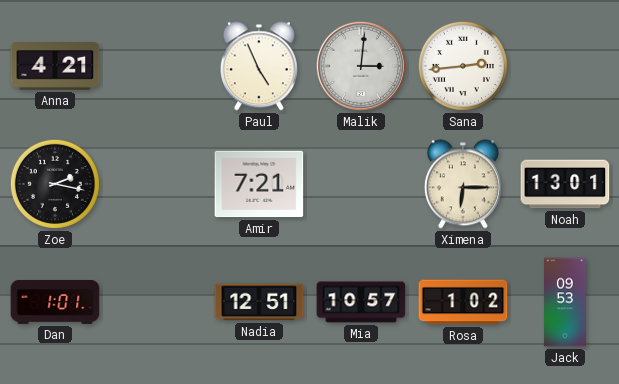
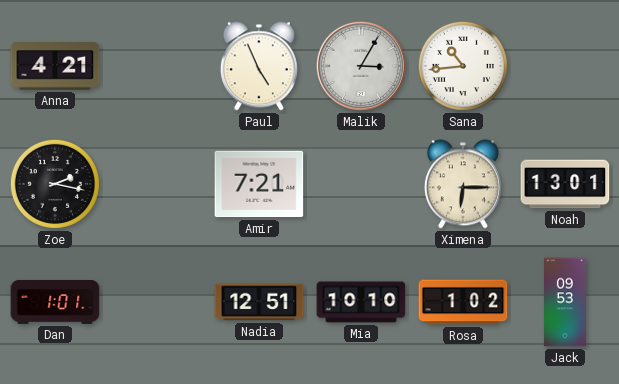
Malik: 3:01 -> 3:05
Sana: 2:44 -> 10:44
Mia: 10:57 -> 10:10
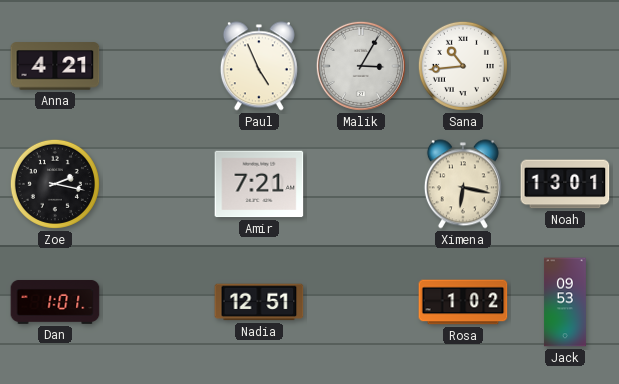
Ximena: 6:15 -> 6:17
Mia: 10:10 -> none
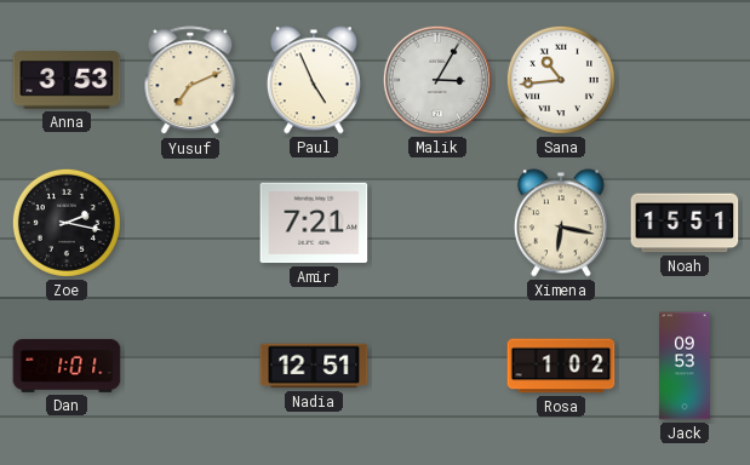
Anna: 4:21 -> 3:53
Yusuf: none -> 7:11
Noah: 13:01 -> 15:51
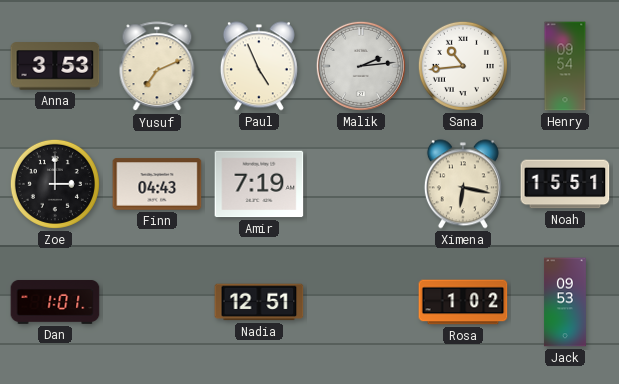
Malik: 3:05 -> 2:14
Henry: none -> 09:54
Zoe: 2:17 -> 3:00
Finn: none -> 04:43
Amir: 7:21 -> 7:19
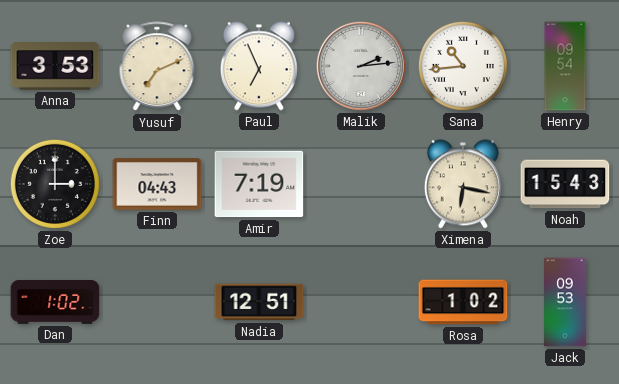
Paul: 4:56 -> 6:56
Noah: 15:51 -> 15:43
Dan: 1:01 -> 1:02
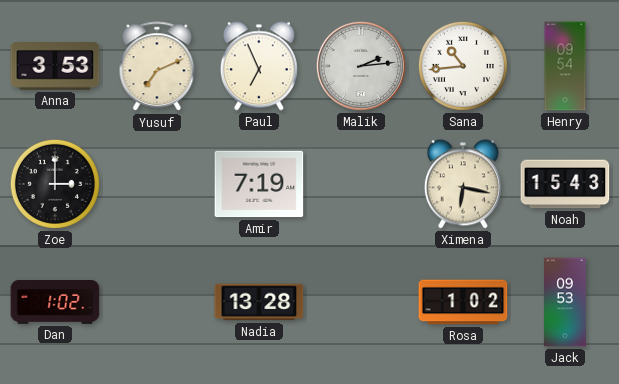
Finn: 04:43 -> none
Nadia: 12:51 -> 13:28
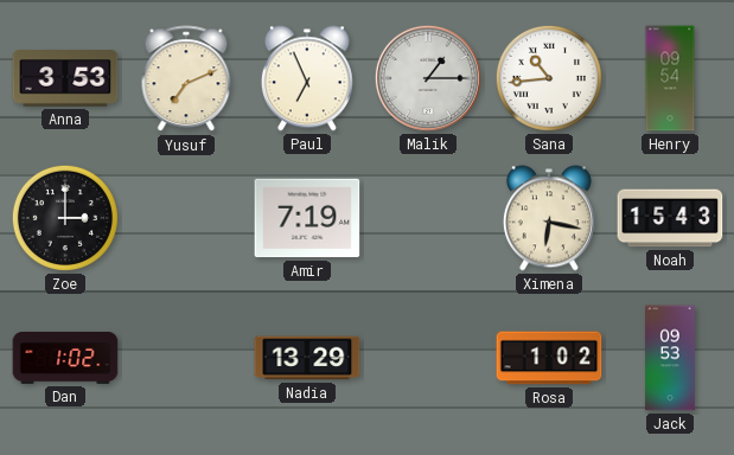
Malik: 2:14 -> 1:15
Nadia: 13:28 -> 13:29
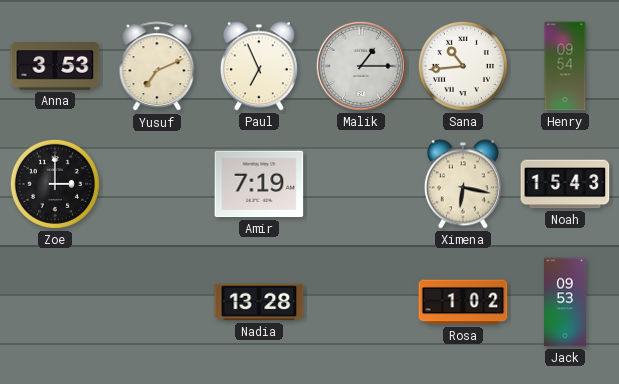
Dan: 1:02 -> none
Nadia: 13:29 -> 13:28
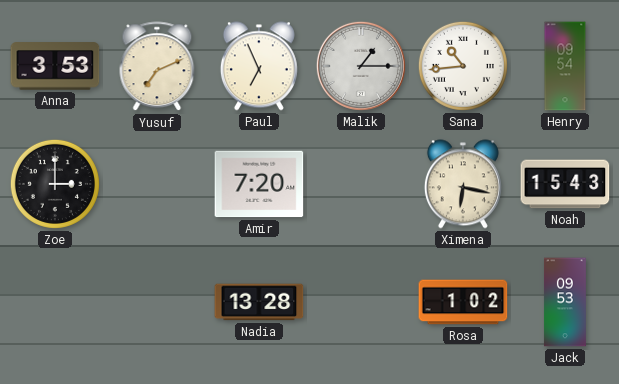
Amir: 7:19 -> 7:20
